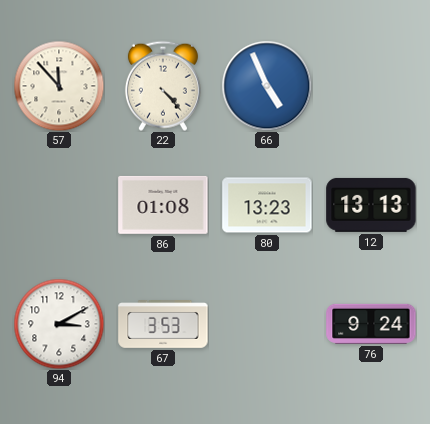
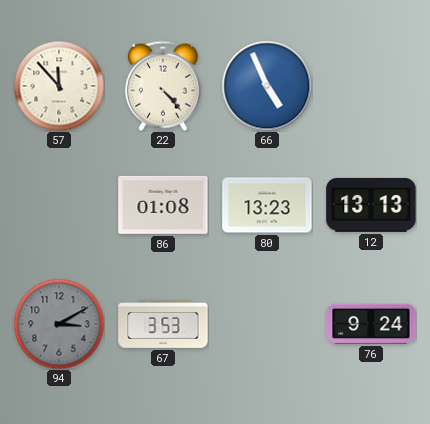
94 dial: white -> grey
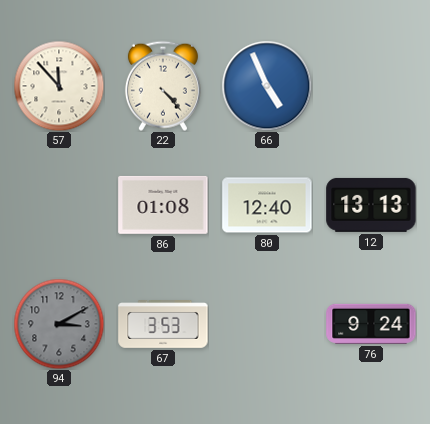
80: 13:23 -> 12:40
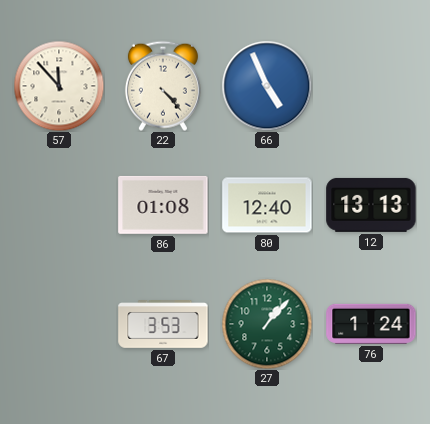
94: 3:10 -> none
27: none -> 1:07
76: 9:24 -> 1:24
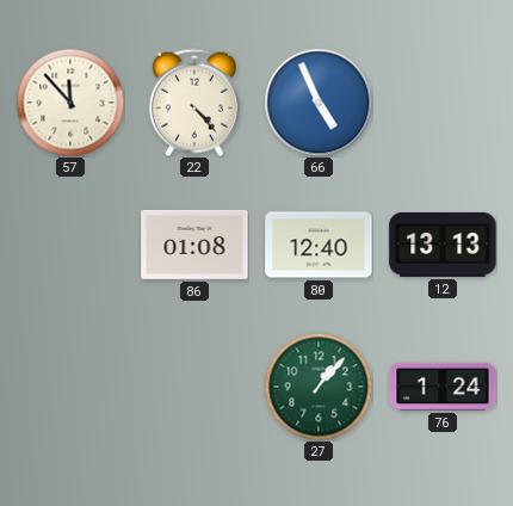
67: 3:53 -> none
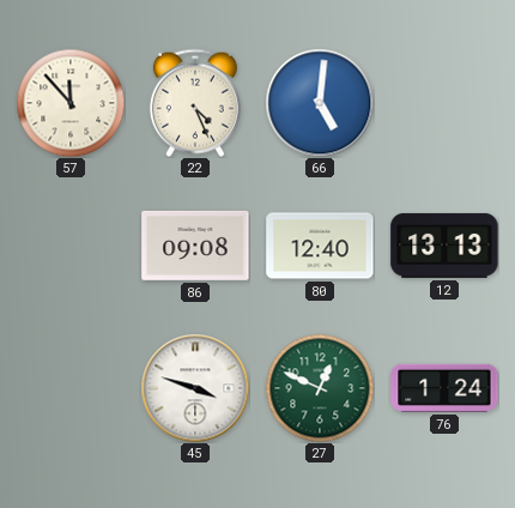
22: 4:23 -> 4:26
66: 4:56 -> 5:01
86: 01:08 -> 09:08
45: none -> 3:48
27: 1:07 -> 12:49
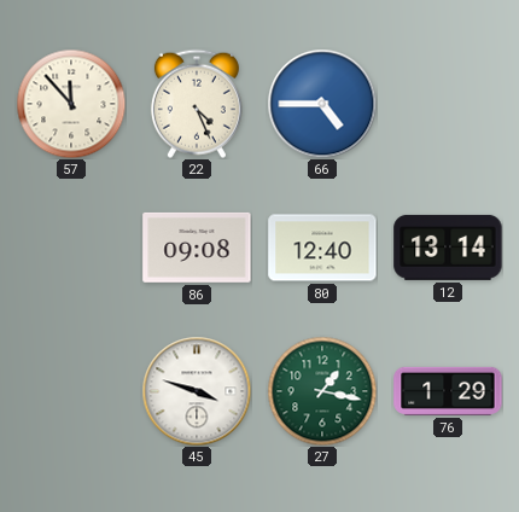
66: 5:01 -> 4:45
12: 13:13 -> 13:14
27: 12:49 -> 1:17
76: 1:24 -> 1:29
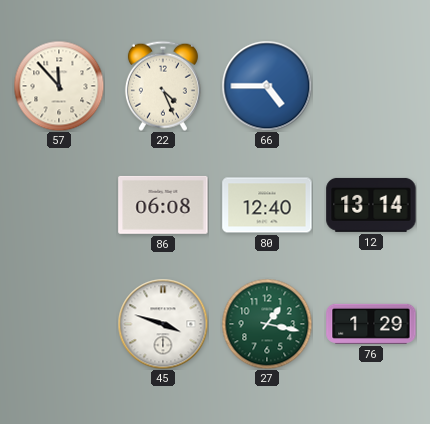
86: 09:08 -> 06:08
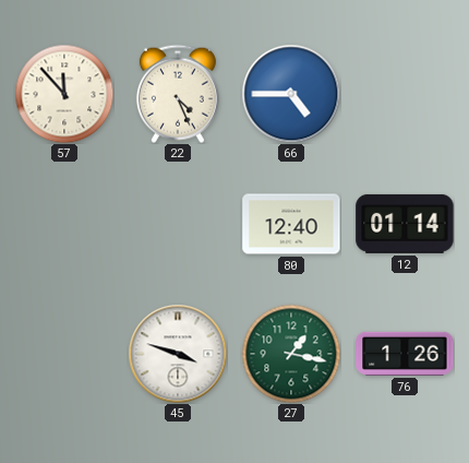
86: 06:08 -> none
12: 13:14 -> 01:14
76: 1:29 -> 1:26
